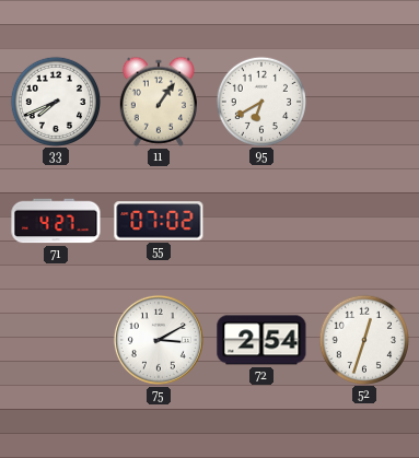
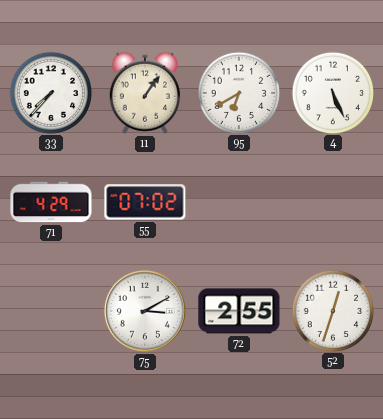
33: 7:41 -> 7:37
4: none -> 5:26
71: 4:27 -> 4:29
72: 2:54 -> 2:55
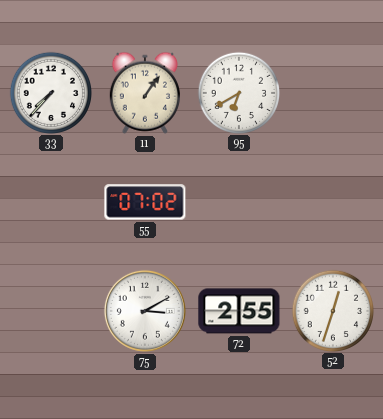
4: 5:26 -> none
71: 4:29 -> none
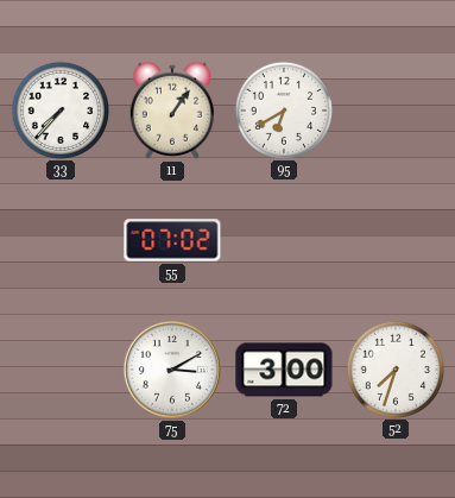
72: 2:55 -> 3:00
52: 12:33 -> 7:33
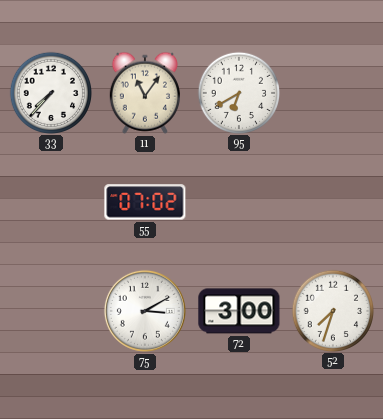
11: 1:06 -> 11:06
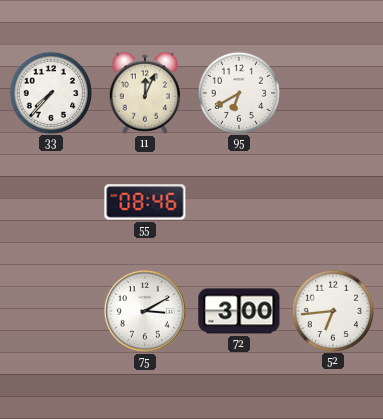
11: 11:06 -> 12:04
55: 07:02 -> 08:46
52: 7:33 -> 6:44
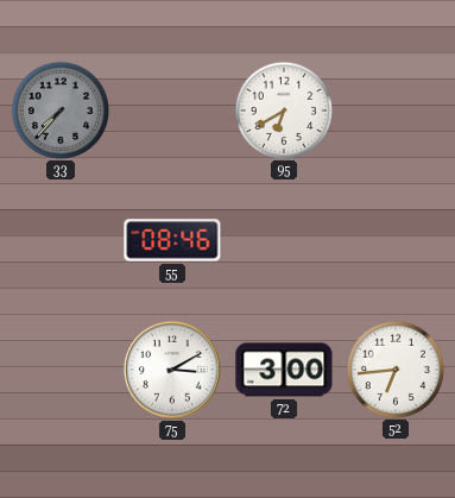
33 dial: white -> grey
11: 12:04 -> none
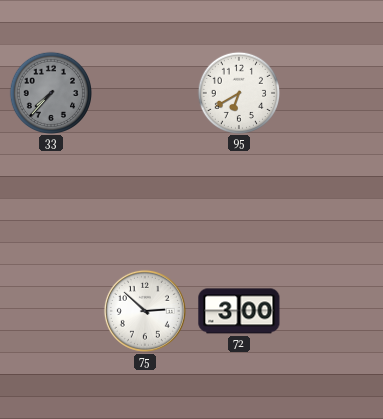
55: 08:46 -> none
75: 3:10 -> 2:52
52: 6:44 -> none
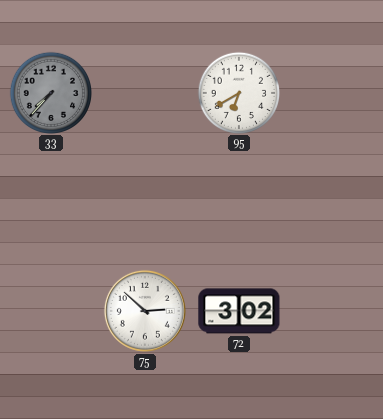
72: 3:00 -> 3:02
